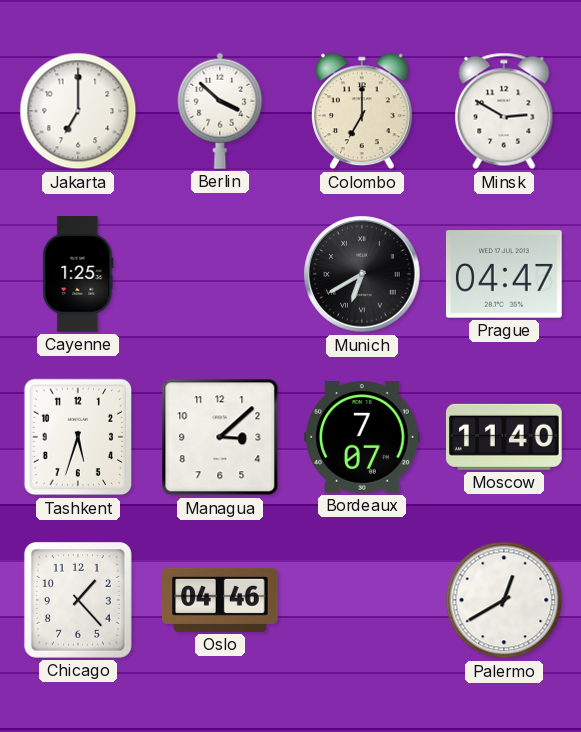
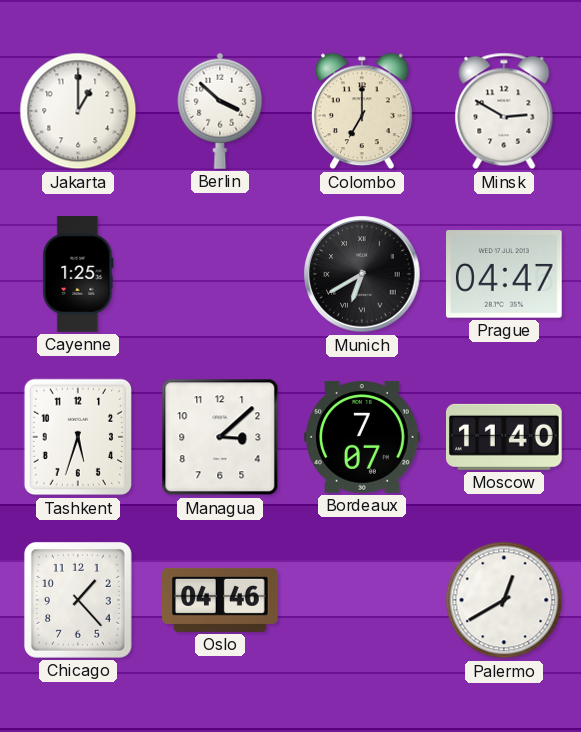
Jakarta: 7:00 -> 1:00
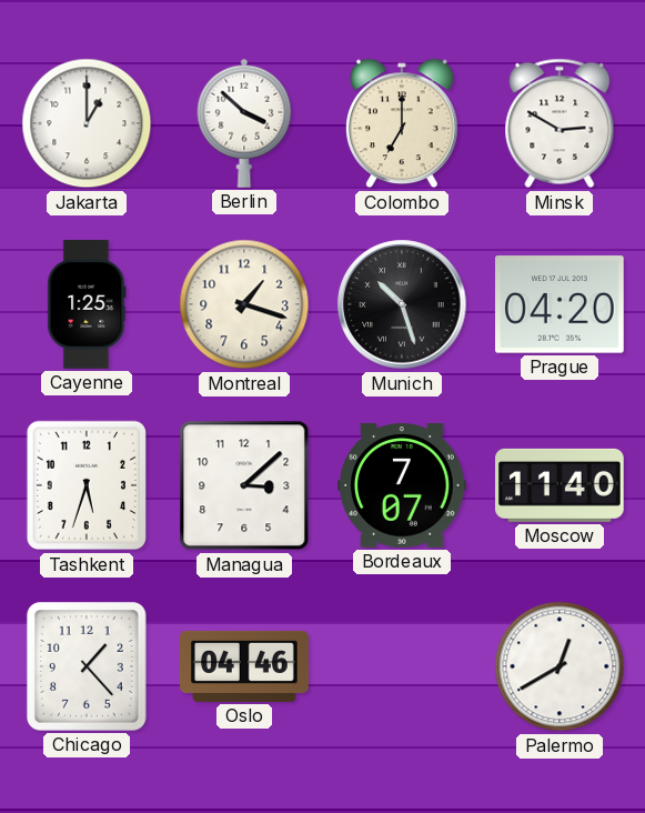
Montreal: none -> 1:18
Munich: 6:40 -> 10:27
Prague: 04:47 -> 04:20
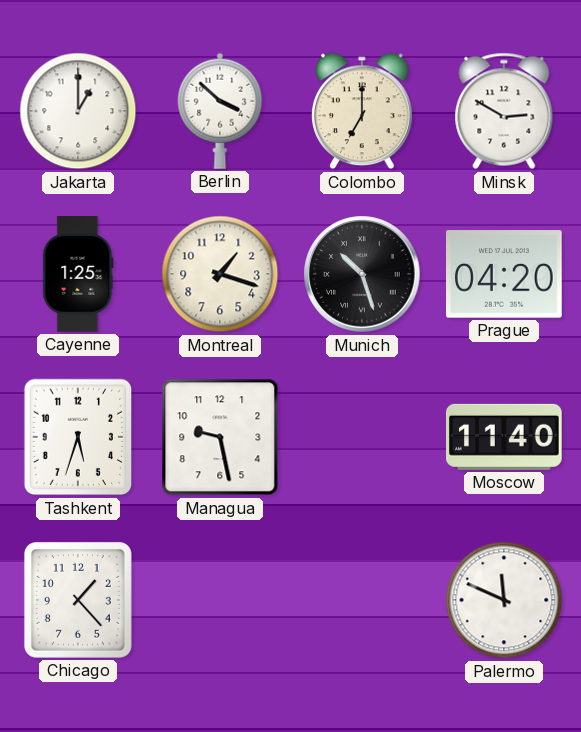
Managua: 3:08 -> 9:28
Bordeaux: 7:07 -> none
Oslo: 04:46 -> none
Palermo: 12:40 -> 11:49
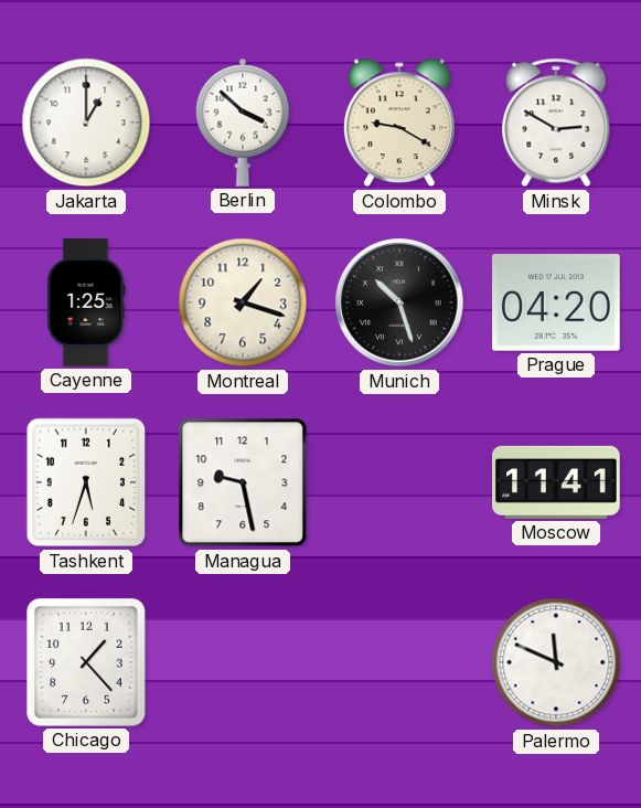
Colombo: 7:00 -> 9:20
Moscow: 11:40 -> 11:41
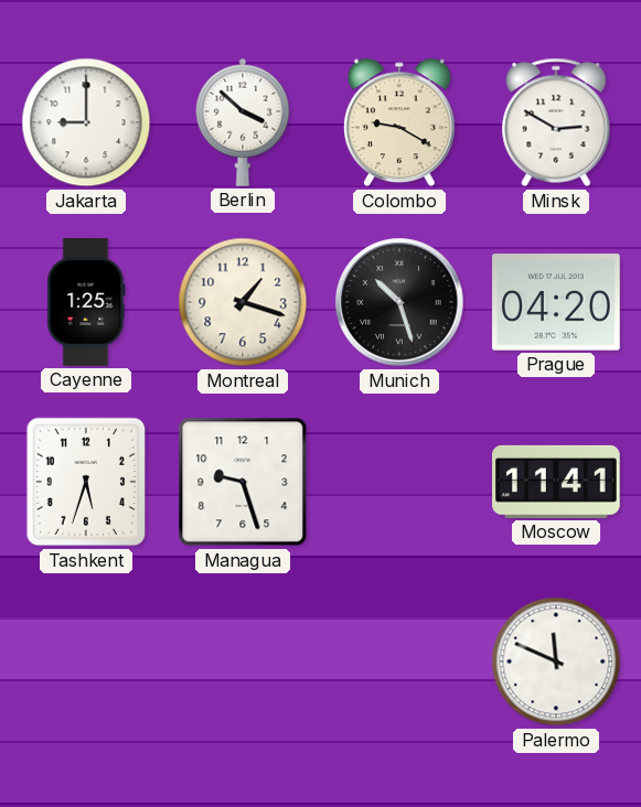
Jakarta: 1:00 -> 9:00
Managua: 9:28 -> 9:27
Chicago: 1:23 -> none
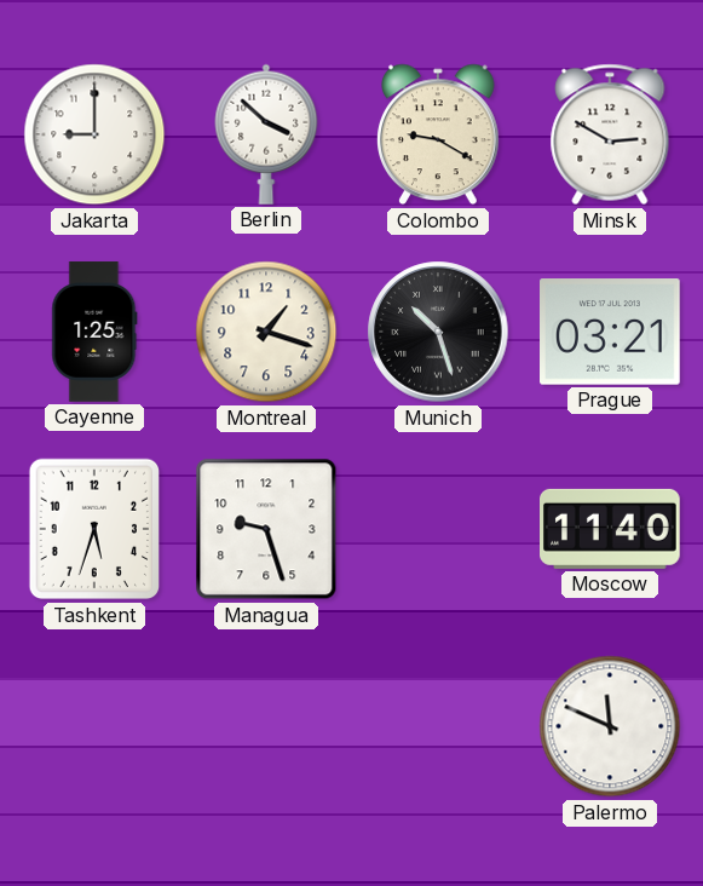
Prague: 04:20 -> 03:21
Moscow: 11:41 -> 11:40
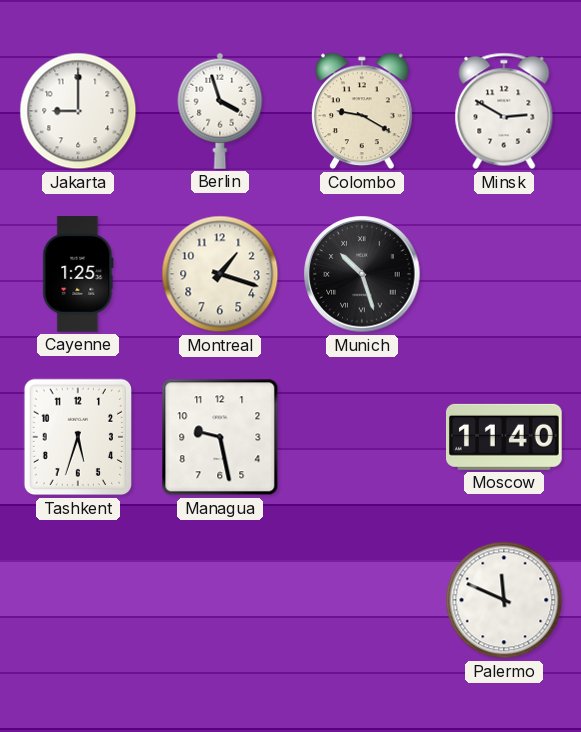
Berlin: 3:52 -> 3:57
Prague: 03:21 -> none
Managua: 9:27 -> 9:28
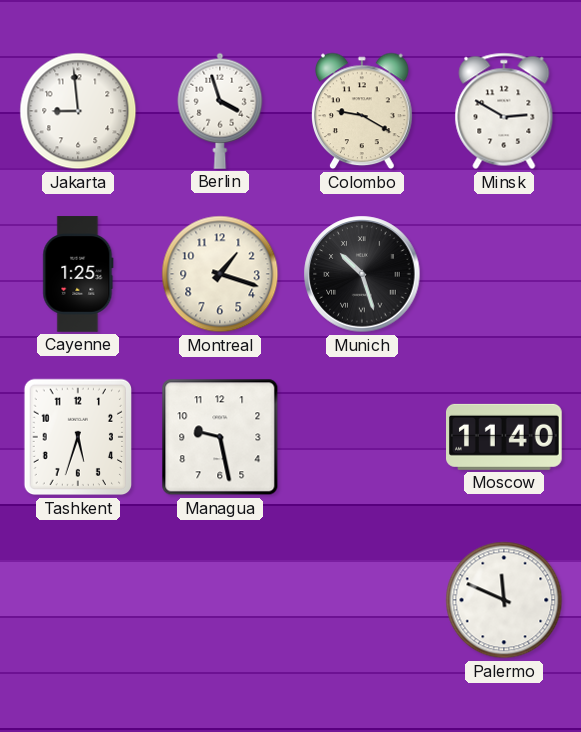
Jakarta: 9:00 -> 8:59
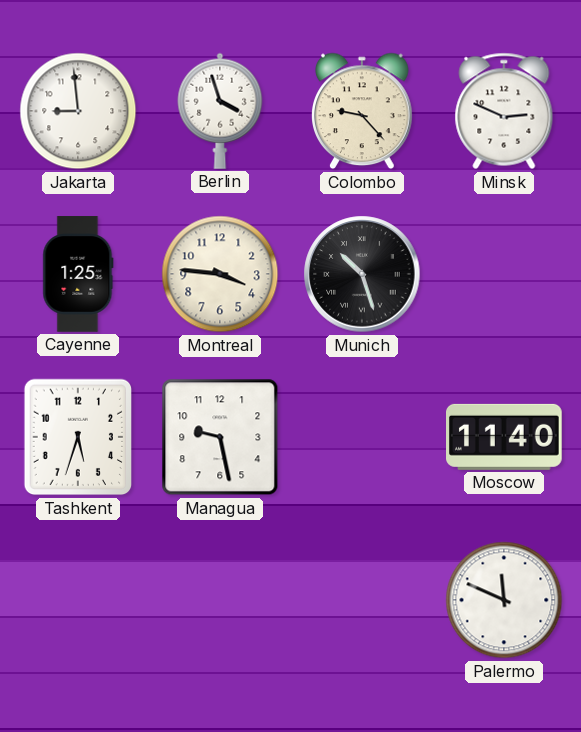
Colombo: 9:20 -> 9:23
Minsk: 2:50 -> 2:49
Montreal: 1:18 -> 3:46
